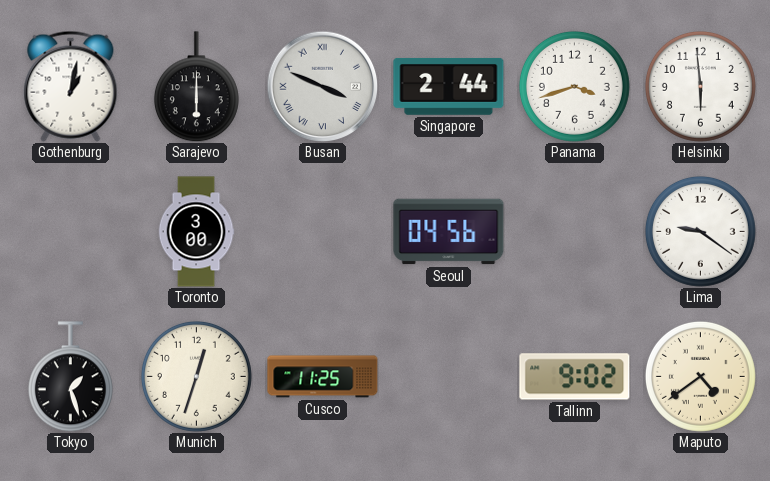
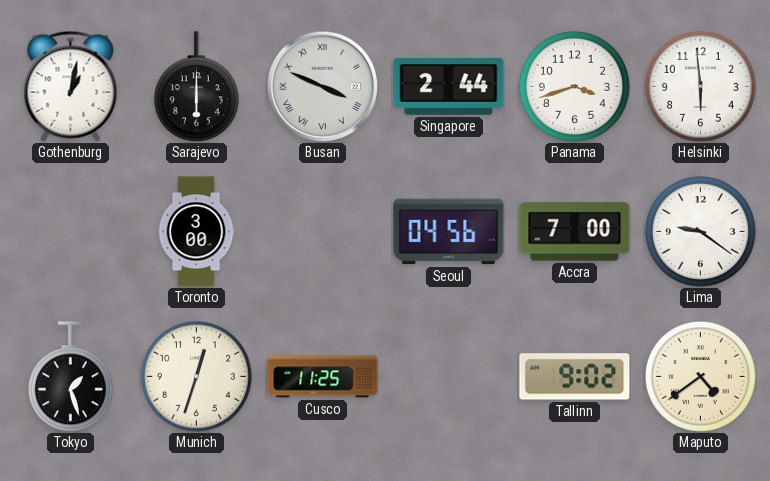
Accra: none -> 7:00
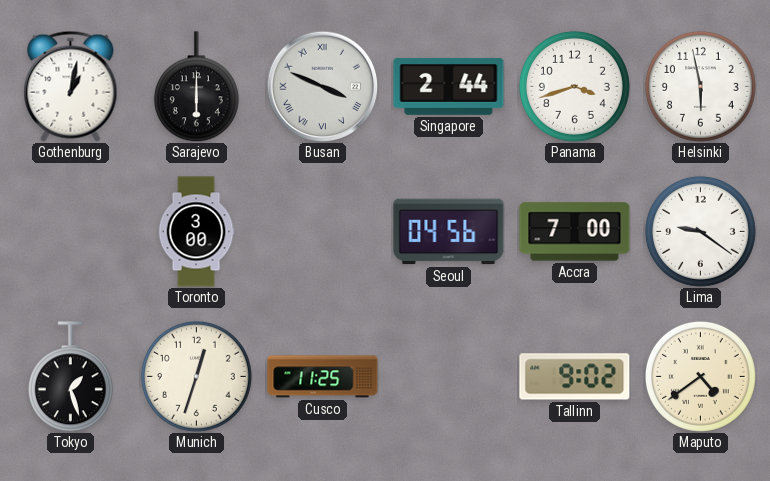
Helsinki: 5:59 -> 5:58
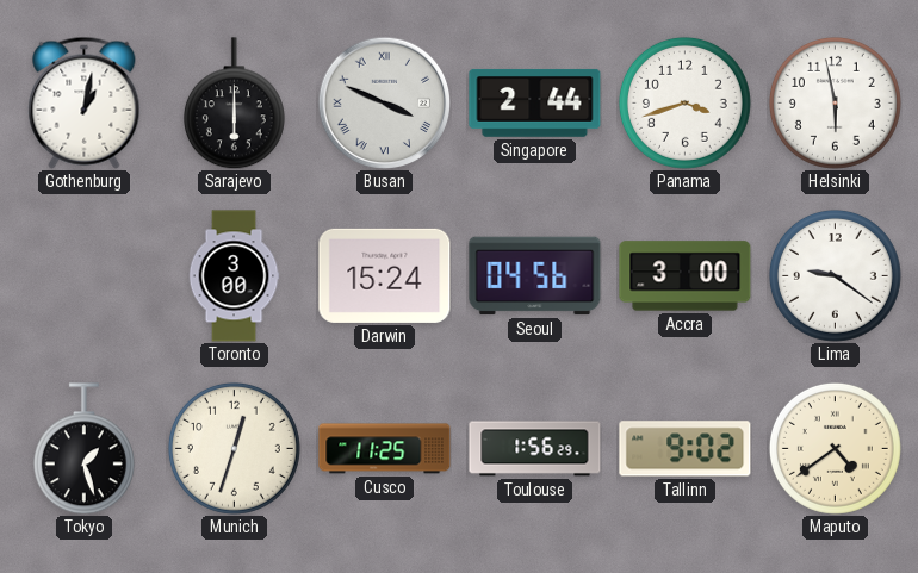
Darwin: none -> 15:24
Accra: 7:00 -> 3:00
Toulouse: none -> 1:56
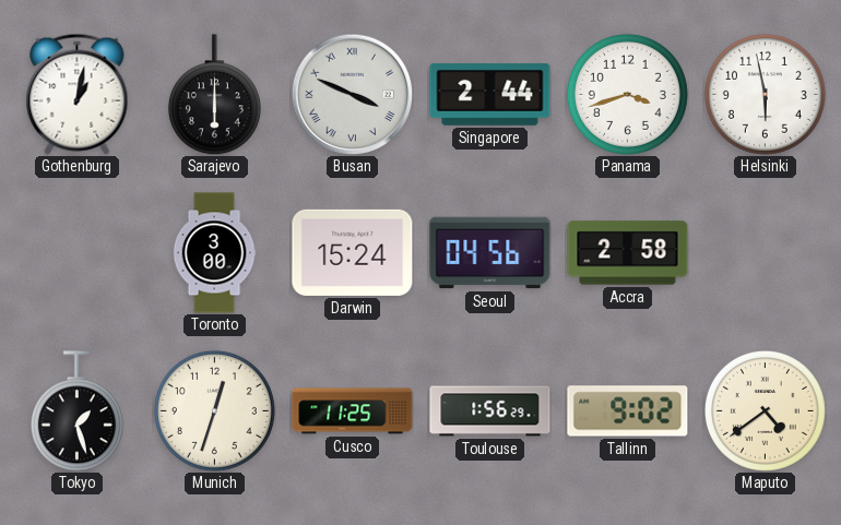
Accra: 3:00 -> 2:58
Lima: 9:21 -> none
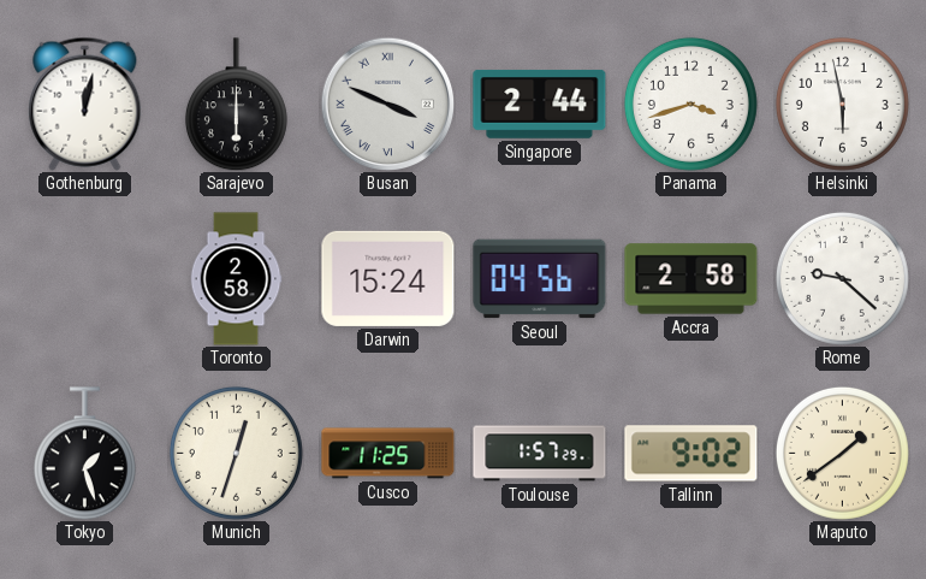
Gothenburg: 1:02 -> 12:02
Toronto: 3:00 -> 2:58
Rome: none -> 9:22
Toulouse: 1:56 -> 1:57
Maputo: 4:39 -> 1:39
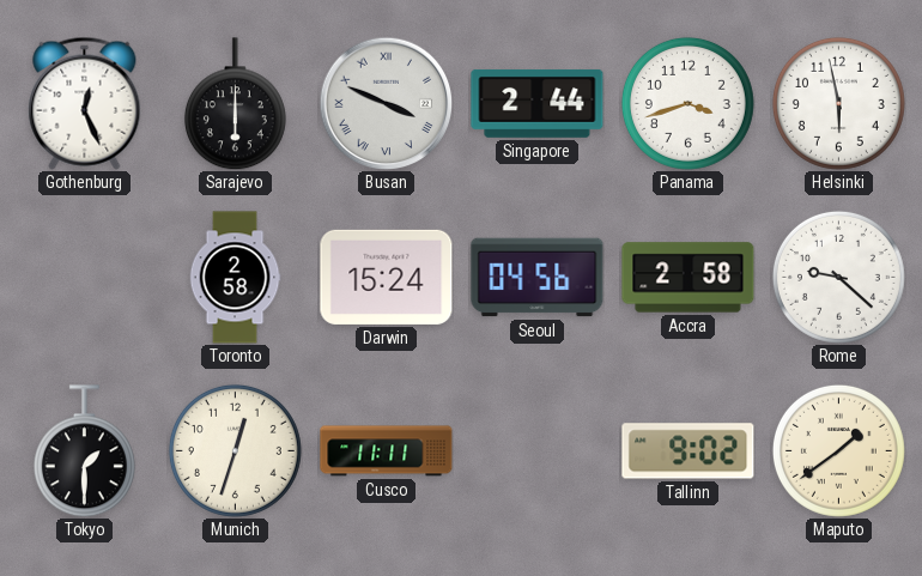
Gothenburg: 12:02 -> 12:26
Tokyo: 1:27 -> 1:30
Cusco: 11:25 -> 11:11
Toulouse: 1:57 -> none
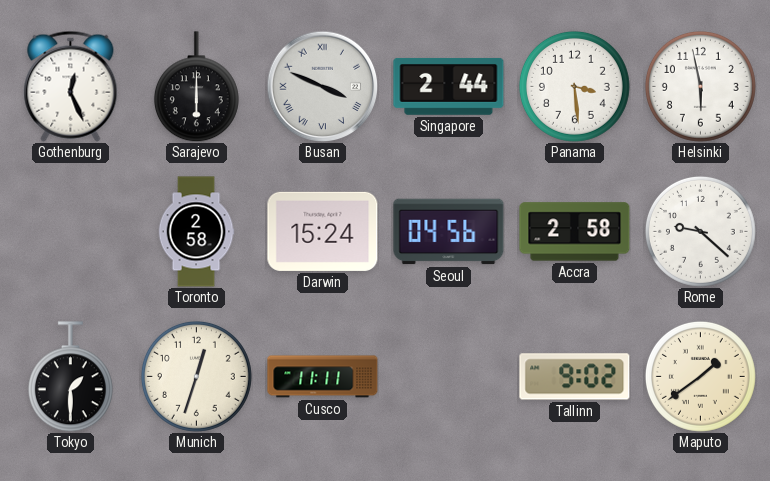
Panama: 3:42 -> 3:29
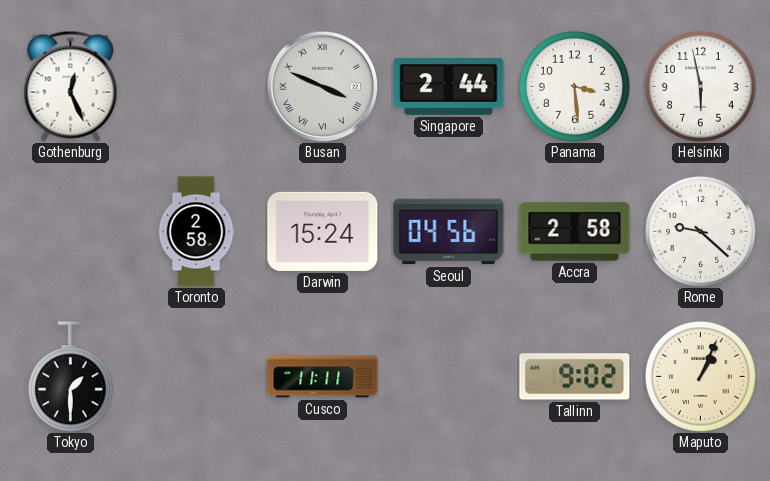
Sarajevo: 6:00 -> none
Munich: 12:33 -> none
Maputo: 1:39 -> 1:04
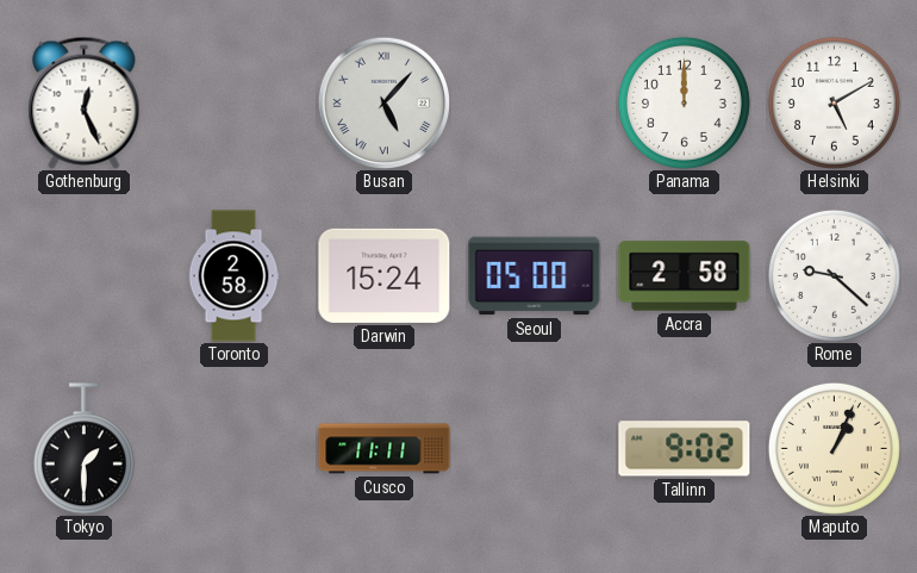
Busan: 3:49 -> 5:07
Singapore: 2:44 -> none
Panama: 3:29 -> 12:00
Helsinki: 5:58 -> 5:10
Seoul: 04:56 -> 05:00
